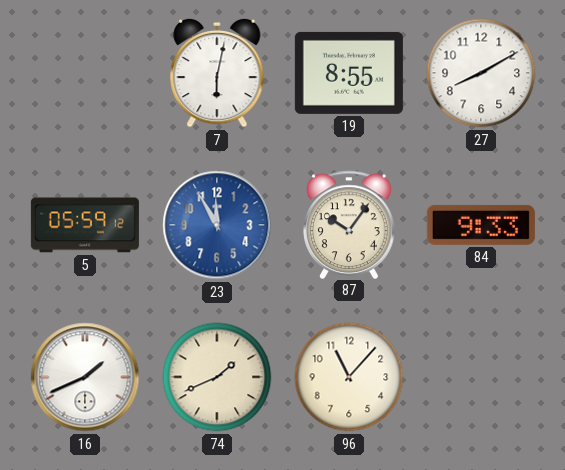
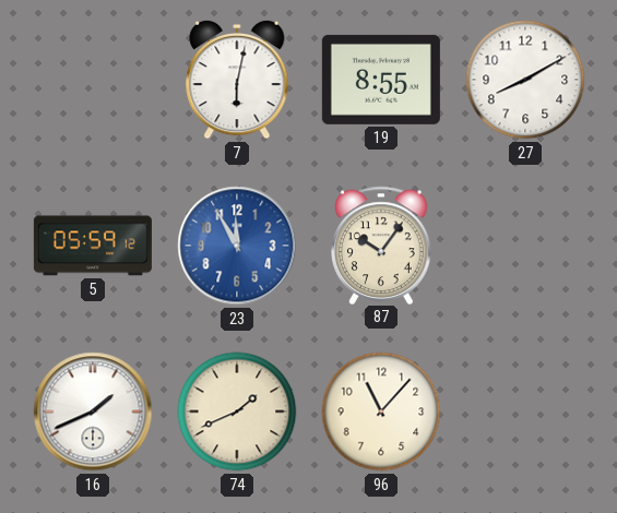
84: 9:33 -> none
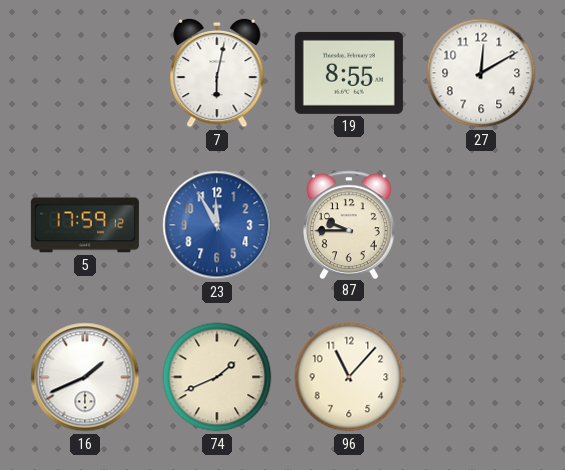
27: 8:10 -> 12:10
5: 05:59 -> 17:59
87: 10:06 -> 9:45
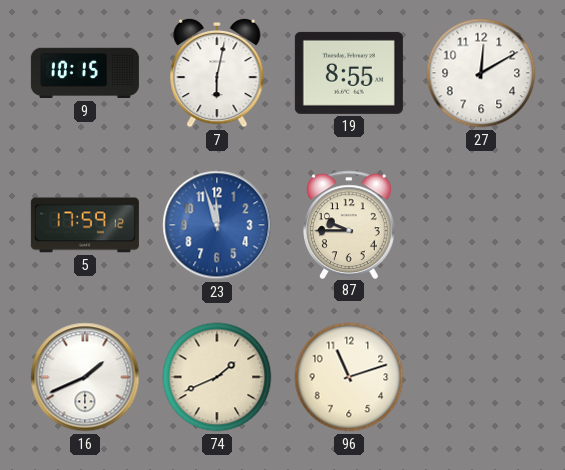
9: none -> 10:15
23: 11:55 -> 11:57
96: 11:07 -> 11:12
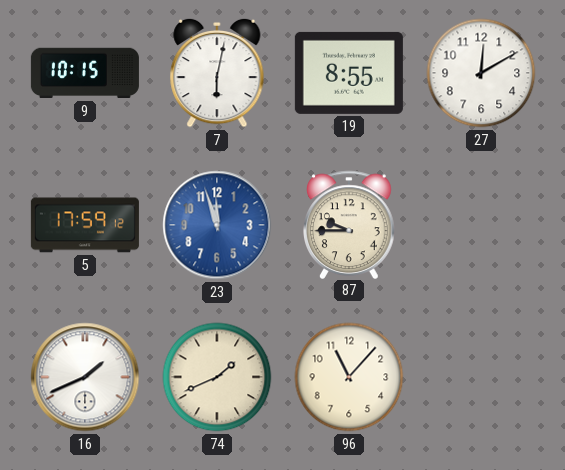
96: 11:12 -> 11:07
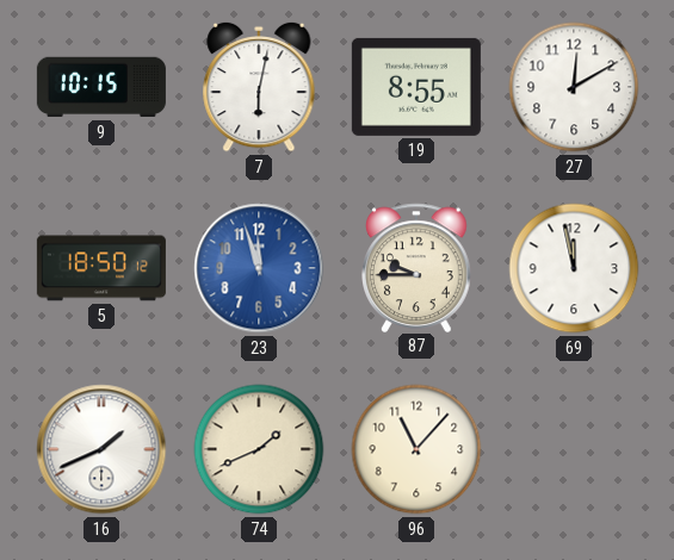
5: 17:59 -> 18:50
69: none -> 11:58
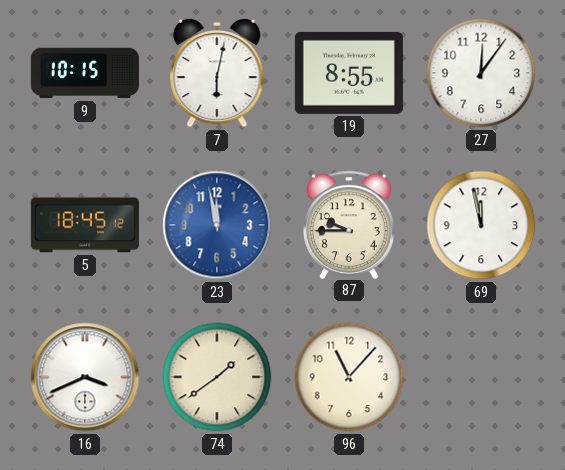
27: 12:10 -> 12:06
5: 18:50 -> 18:45
23: 11:57 -> 11:58
16: 1:41 -> 3:41
74: 1:41 -> 1:39
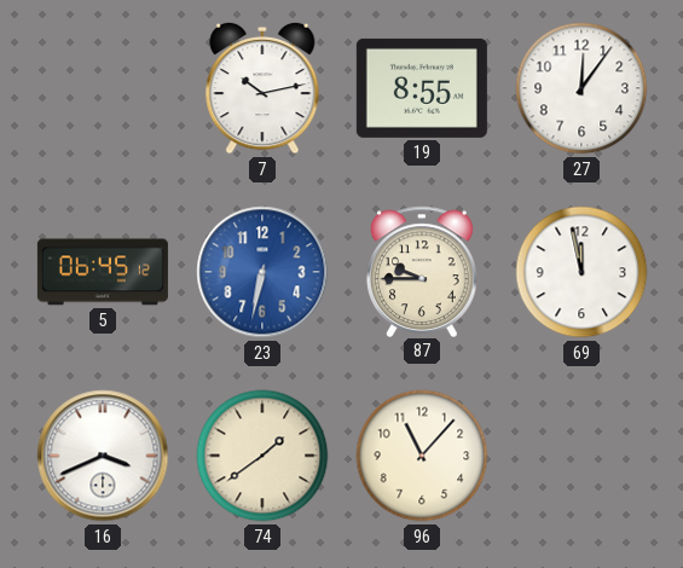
9: 10:15 -> none
7: 6:02 -> 10:13
5: 18:45 -> 06:45
23: 11:58 -> 6:32
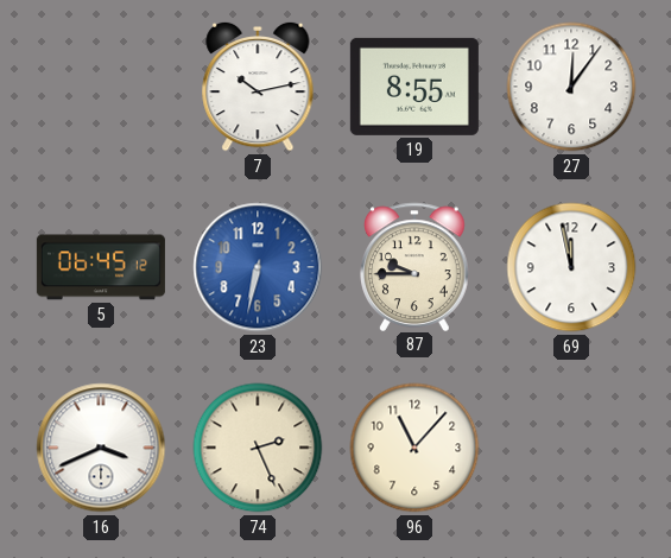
74: 1:39 -> 2:26
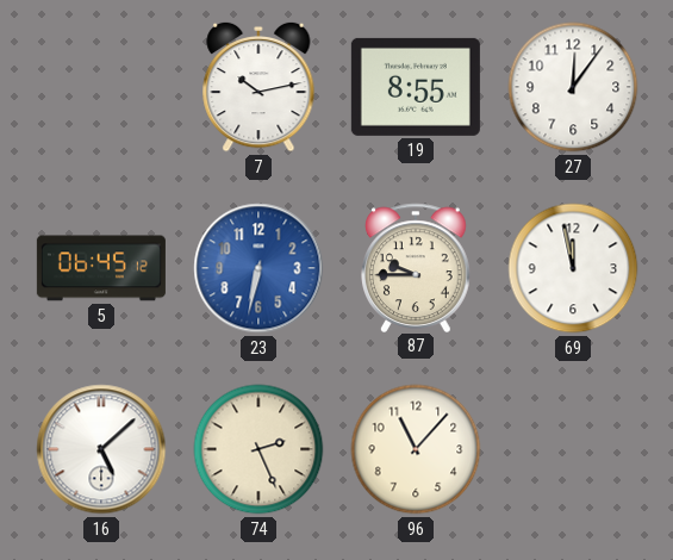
16: 3:41 -> 5:08
